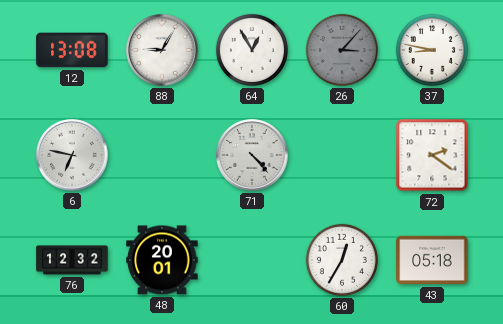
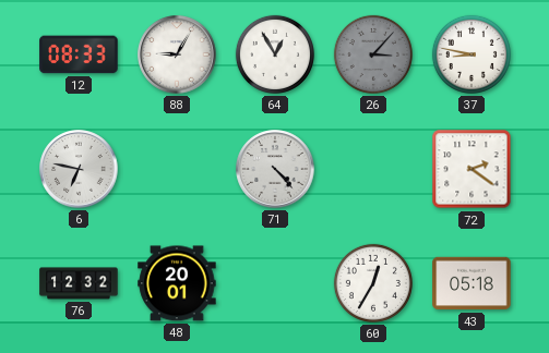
12: 13:08 -> 08:33
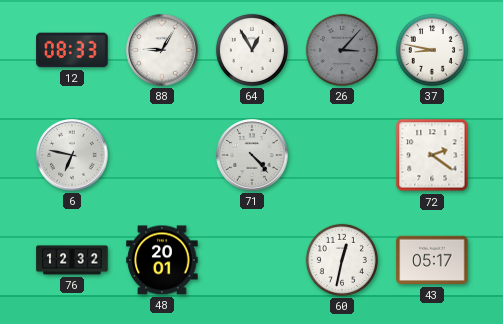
60: 12:35 -> 12:32
43: 05:18 -> 05:17
